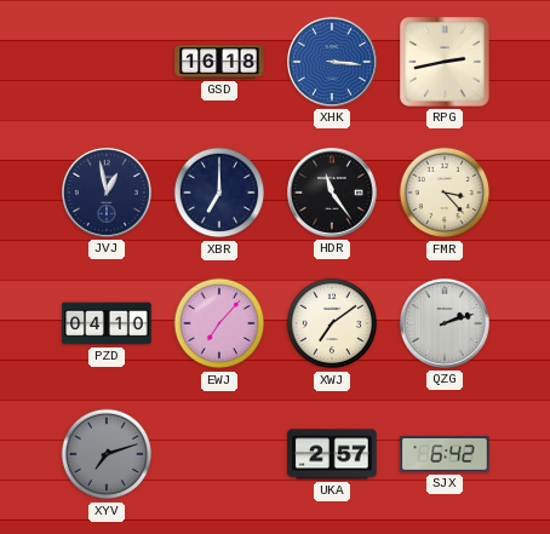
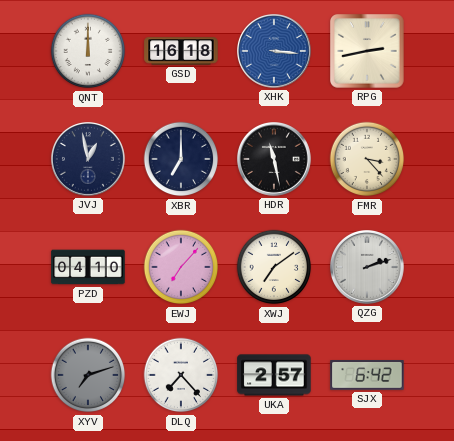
QNT: none -> 12:00
HDR: 11:24 -> 11:28
DLQ: none -> 7:23
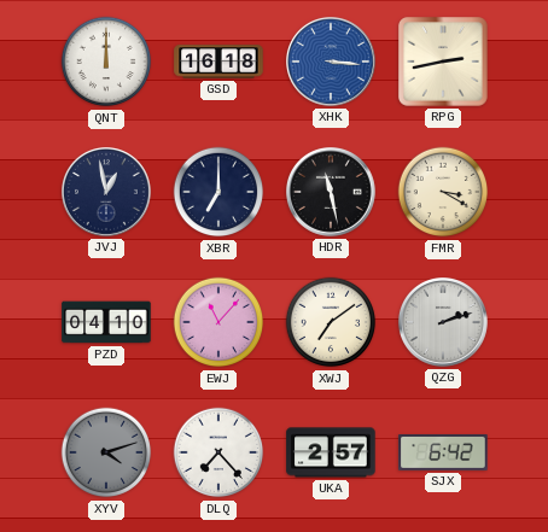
FMR: 3:23 -> 3:20
EWJ: 7:07 -> 11:07
XYV: 7:12 -> 4:12
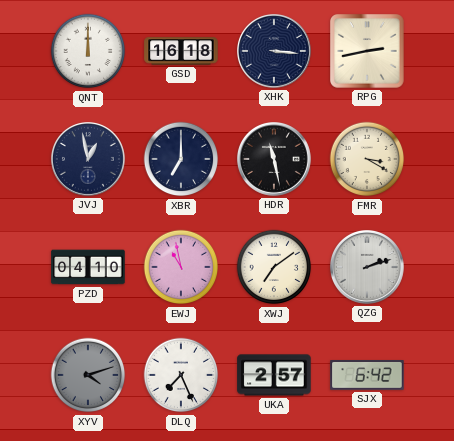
XHK dial: blue -> navy
EWJ: 11:07 -> 10:58
DLQ: 7:23 -> 7:26
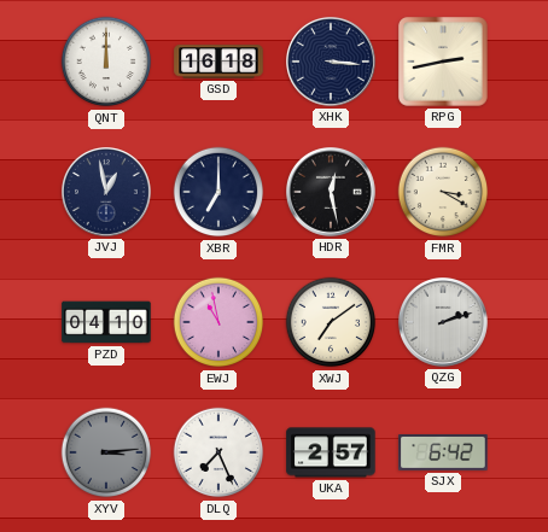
HDR: 11:28 -> 12:28
XYV: 4:12 -> 3:14
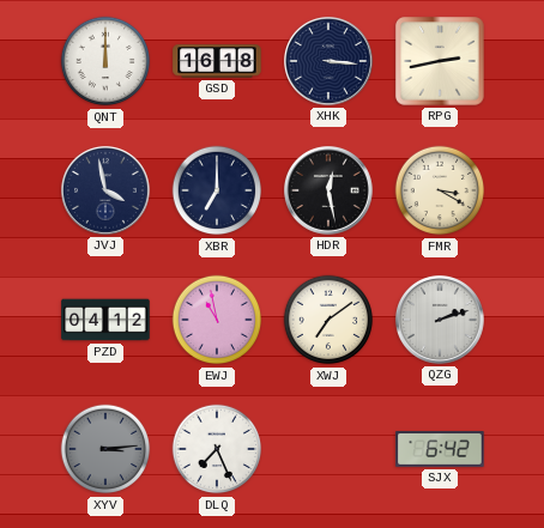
JVJ: 12:58 -> 3:58
PZD: 04:10 -> 04:12
UKA: 2:57 -> none
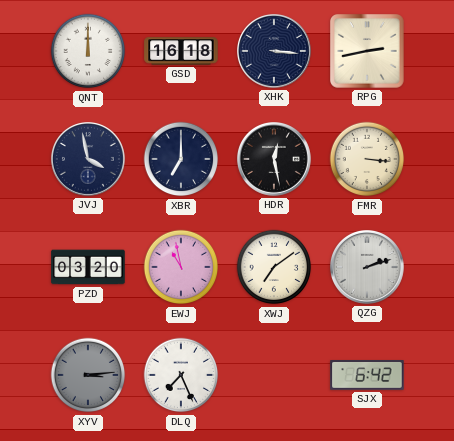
FMR: 3:20 -> 3:16
PZD: 04:12 -> 03:20
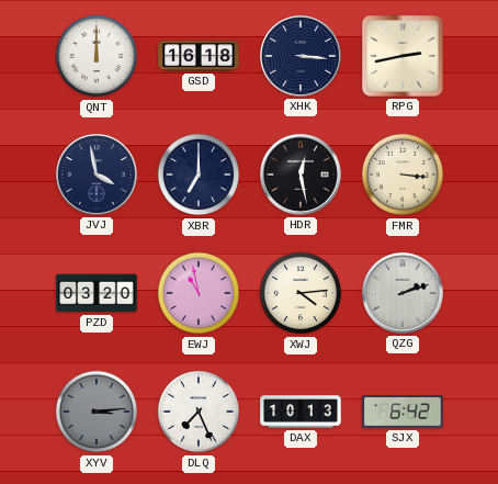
XWJ: 7:09 -> 4:14
DAX: none -> 10:13
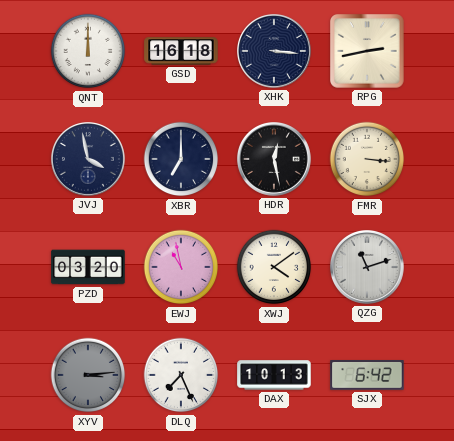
XWJ: 4:14 -> 4:09
QZG: 2:12 -> 11:12
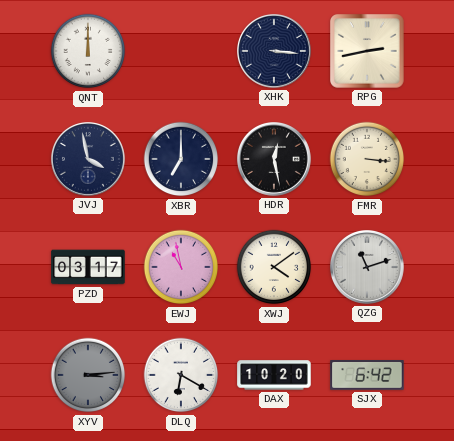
GSD: 16:18 -> none
PZD: 03:20 -> 03:17
DLQ: 7:26 -> 6:20
DAX: 10:13 -> 10:20
